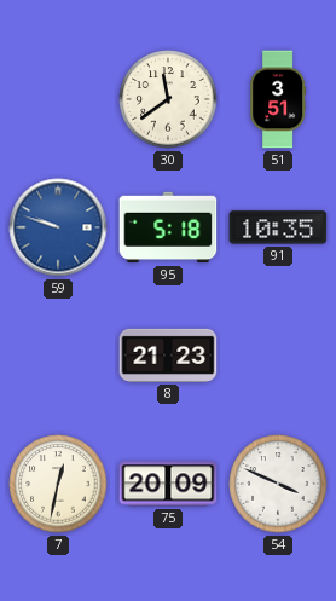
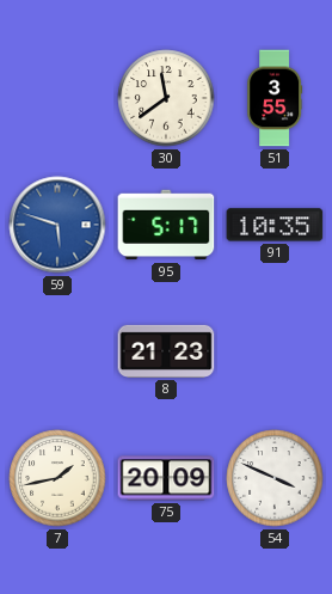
51: 3:51 -> 3:55
59: 9:48 -> 5:48
95: 5:18 -> 5:17
7: 12:32 -> 1:43
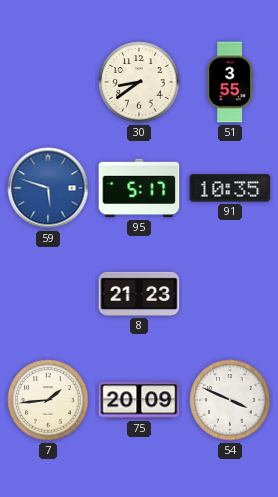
30: 11:39 -> 8:39
7: 1:43 -> 1:44
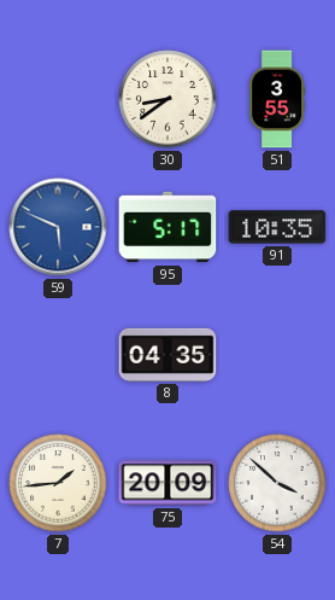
59: 5:48 -> 5:49
8: 21:23 -> 04:35
54: 3:49 -> 3:52
